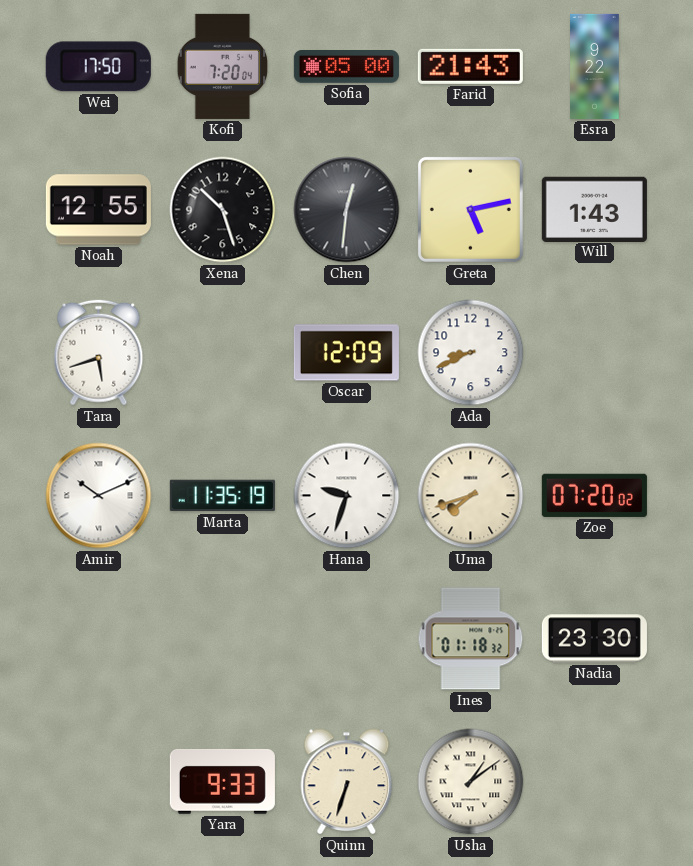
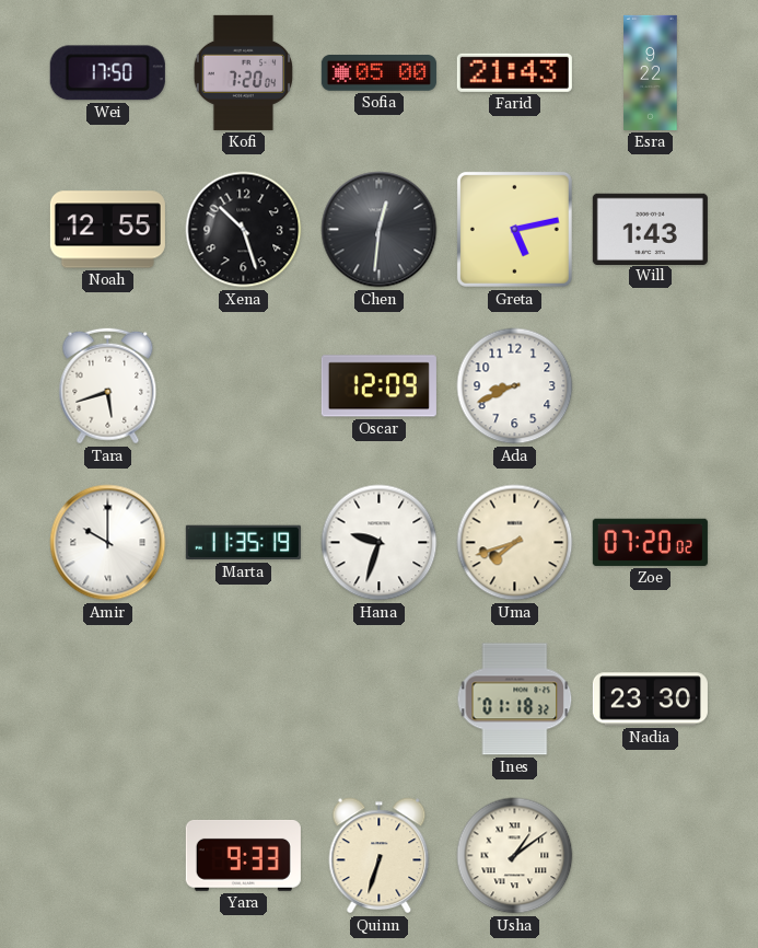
Amir: 10:11 -> 10:00
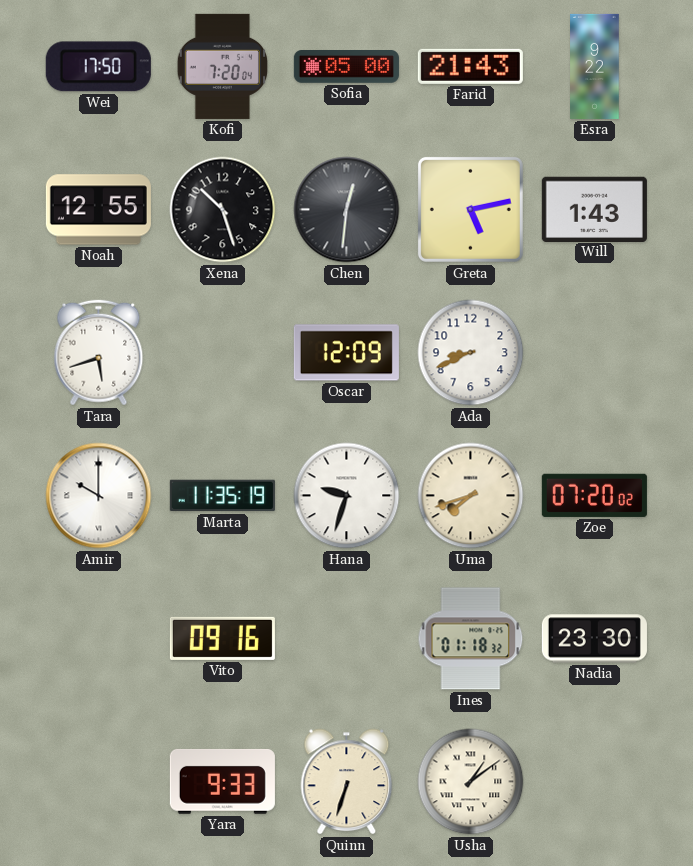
Vito: none -> 09:16
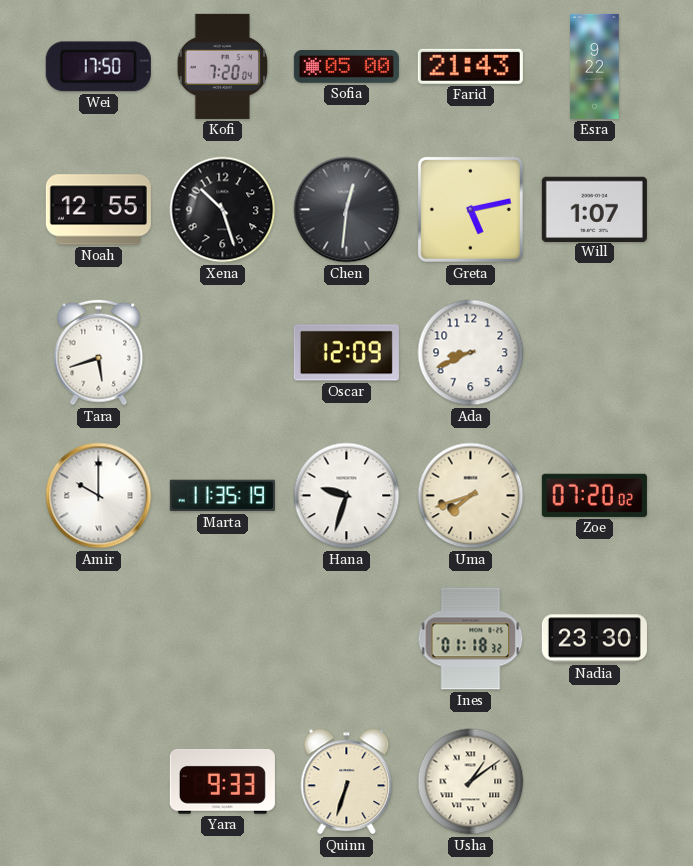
Will: 1:43 -> 1:07
Vito: 09:16 -> none
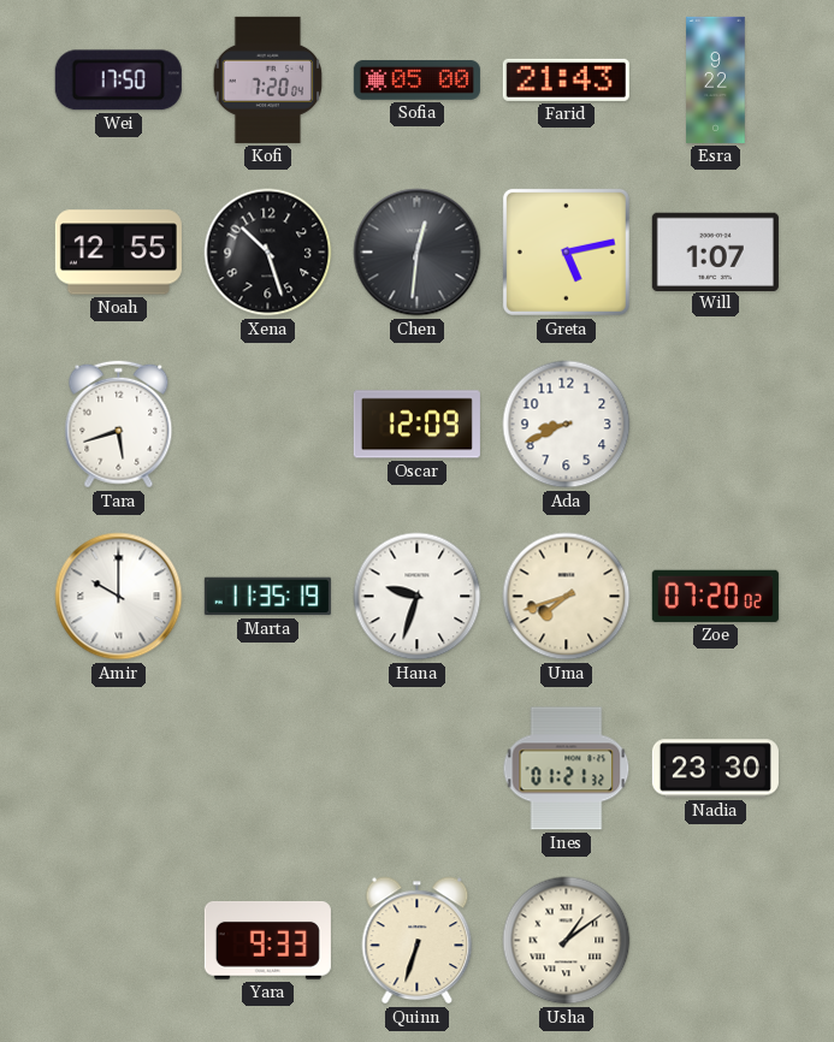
Ines: 01:18 -> 01:21
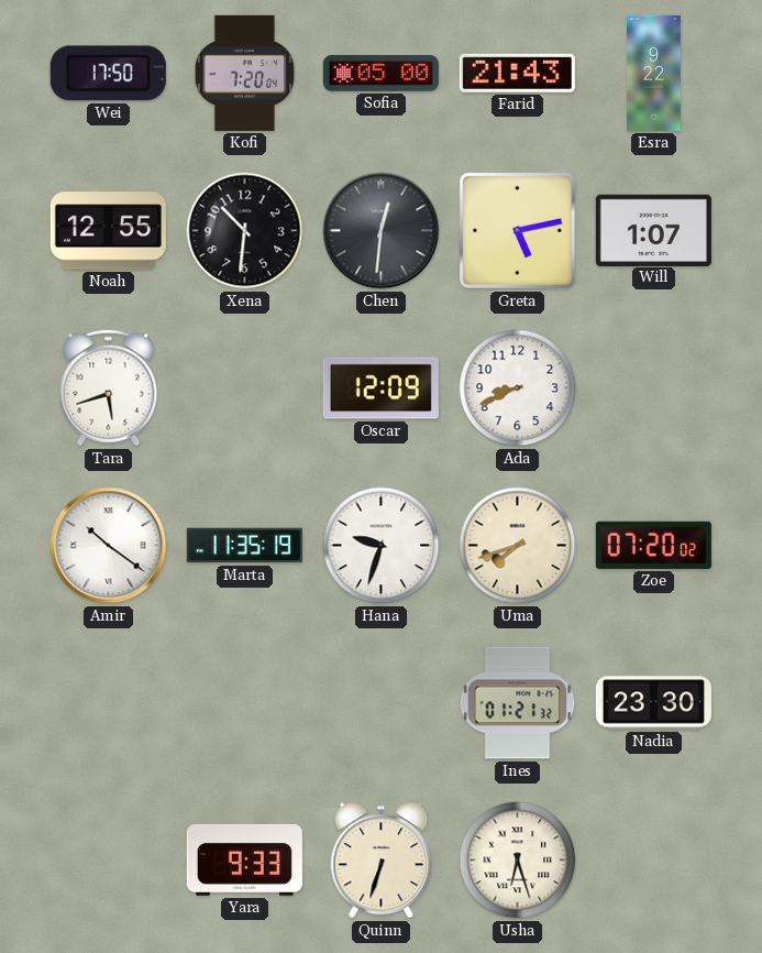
Xena: 10:27 -> 10:31
Amir: 10:00 -> 10:21
Usha: 1:09 -> 6:27
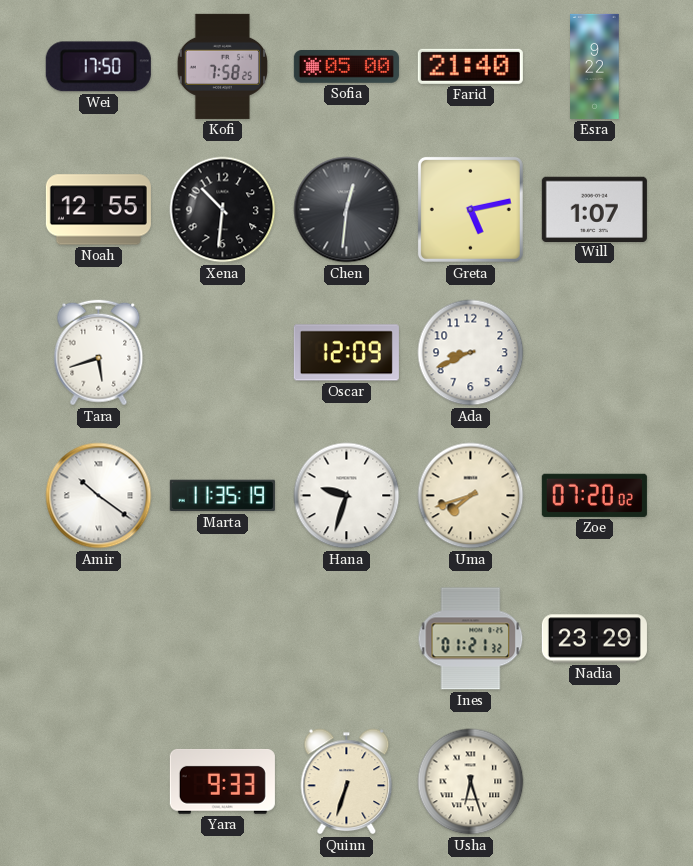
Kofi: 7:20 -> 7:58
Farid: 21:43 -> 21:40
Nadia: 23:30 -> 23:29
